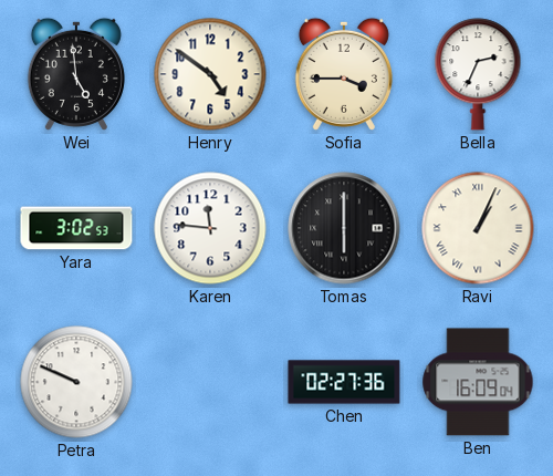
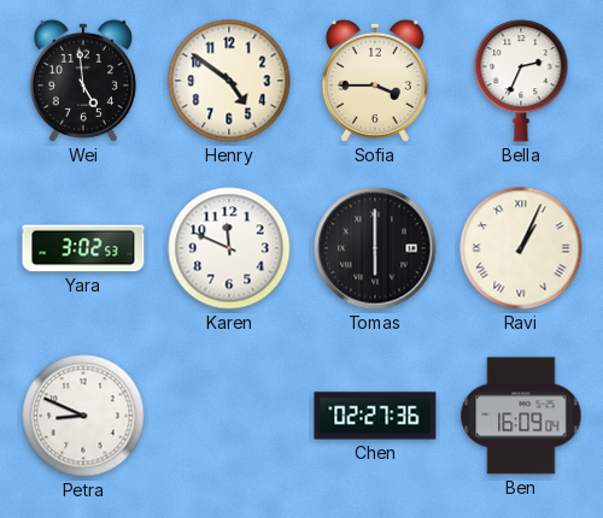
Karen: 11:46 -> 11:49
Petra: 9:49 -> 8:49
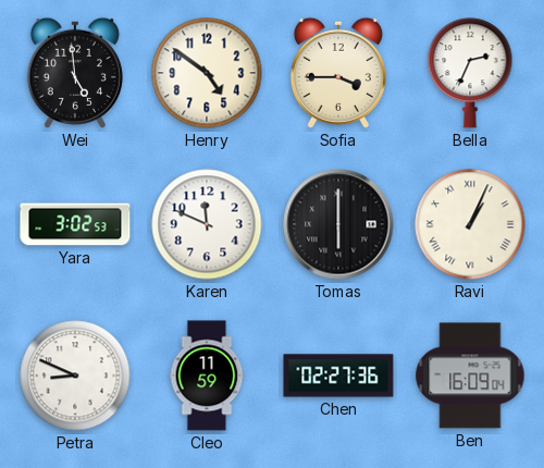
Cleo: none -> 11:59
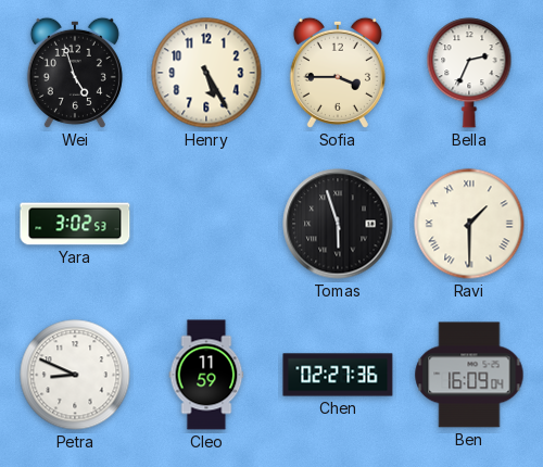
Wei: 4:59 -> 4:57
Henry: 4:51 -> 5:25
Karen: 11:49 -> none
Tomas: 6:00 -> 5:57
Ravi: 1:04 -> 1:30
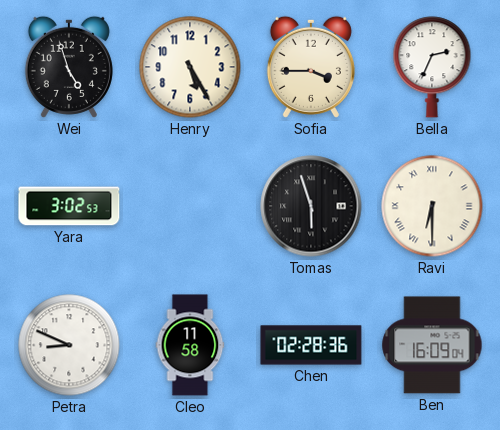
Ravi: 1:30 -> 6:30
Cleo: 11:59 -> 11:58
Chen: 02:27 -> 02:28
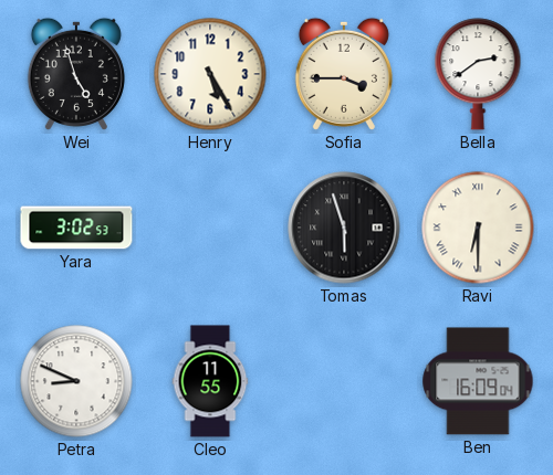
Bella: 2:34 -> 2:39
Cleo: 11:58 -> 11:55
Chen: 02:28 -> none
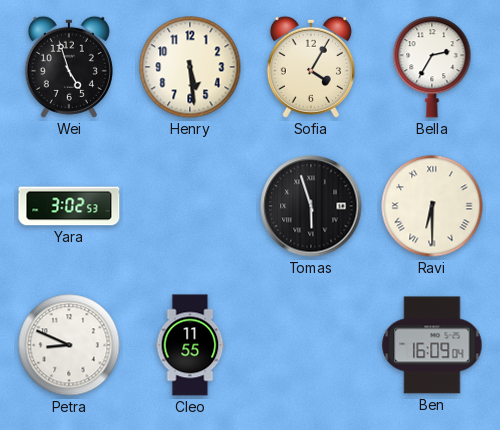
Henry: 5:25 -> 5:29
Sofia: 3:45 -> 4:05
Bella: 2:39 -> 2:35
